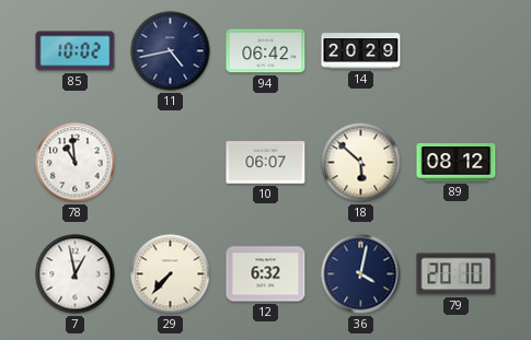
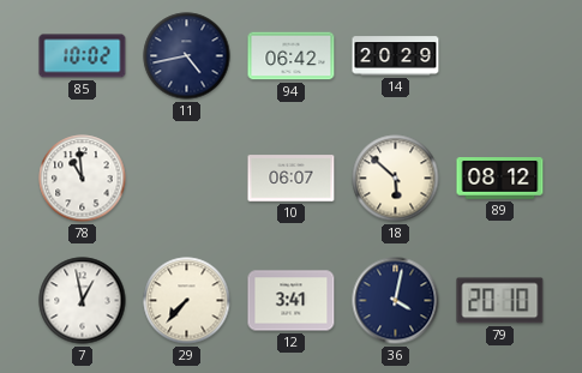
12: 6:32 -> 3:41
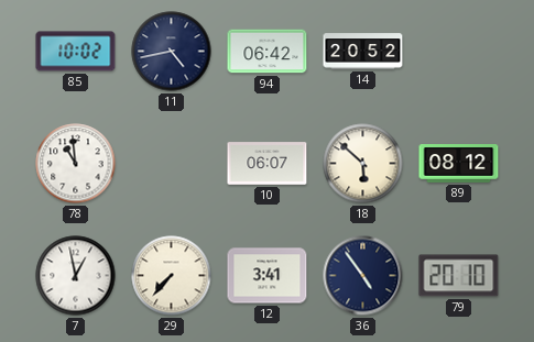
14: 20:29 -> 20:52
36: 4:02 -> 4:54
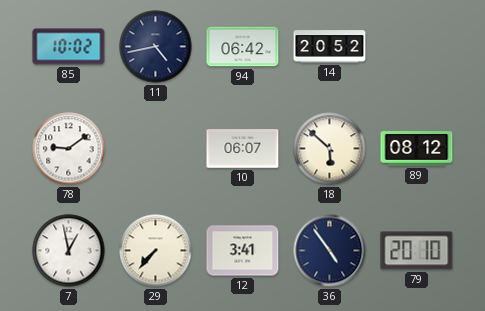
78: 10:59 -> 9:09
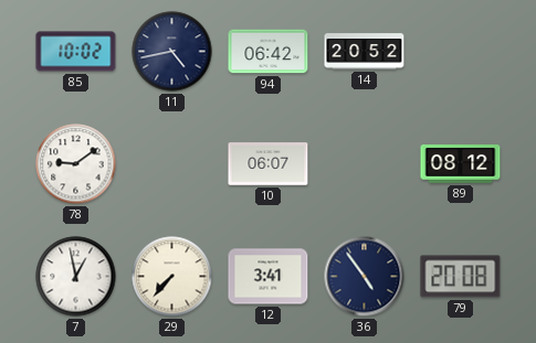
18: 5:52 -> none
79: 20:10 -> 20:08
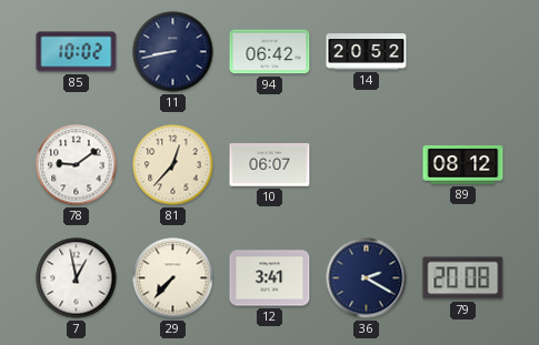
11: 4:43 -> 8:43
81: none -> 12:37
36: 4:54 -> 2:20
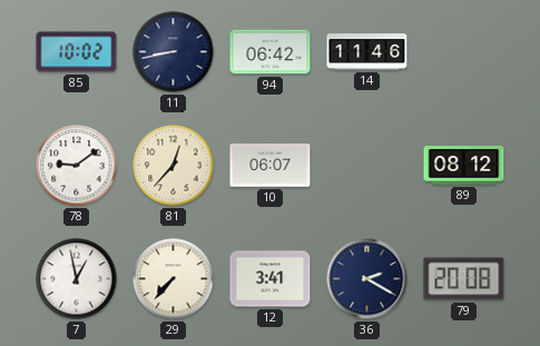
14: 20:52 -> 11:46
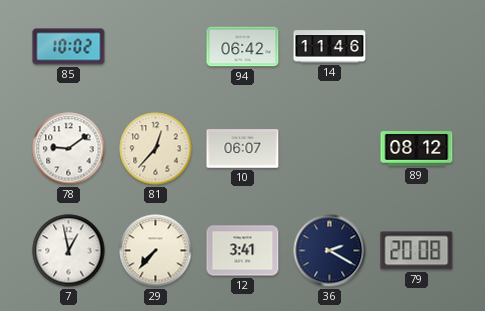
11: 8:43 -> none
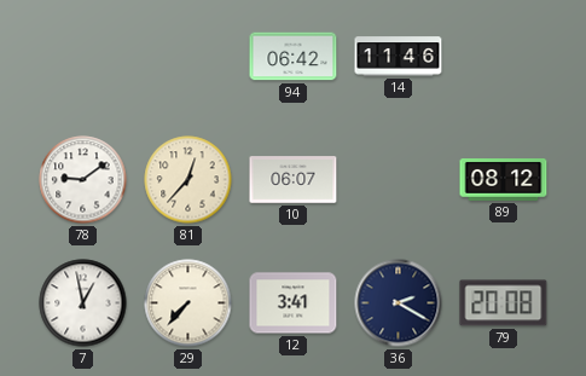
85: 10:02 -> none
